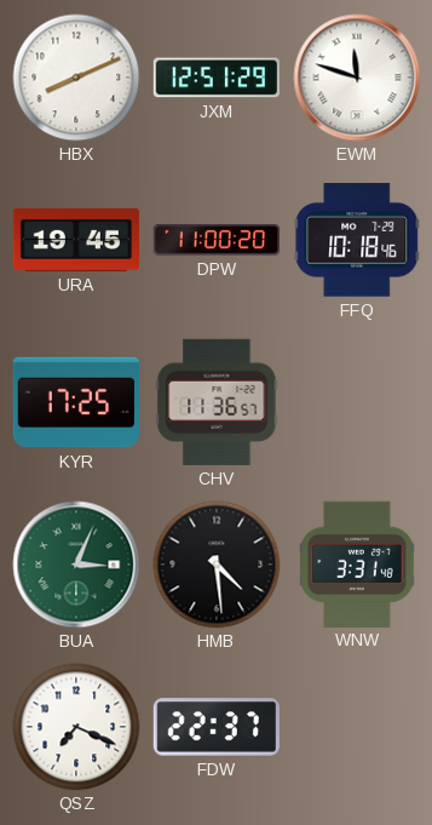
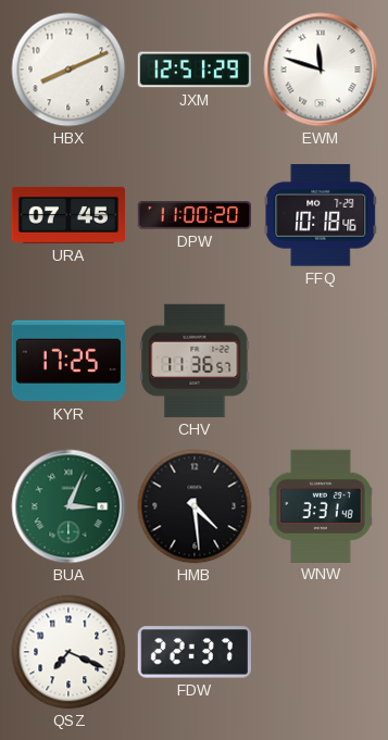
URA: 19:45 -> 07:45
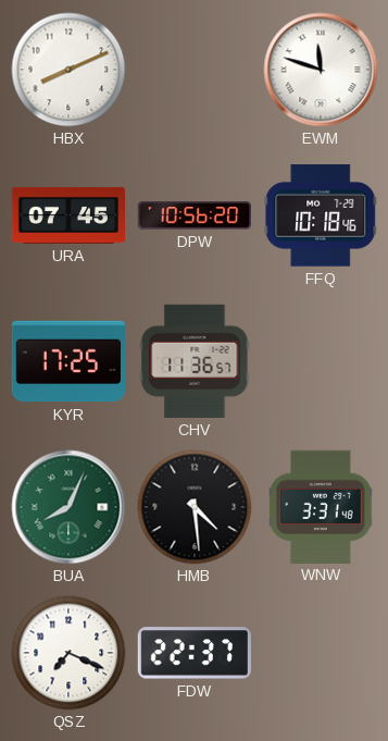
JXM: 12:51 -> none
DPW: 11:00 -> 10:56
BUA: 3:04 -> 8:04
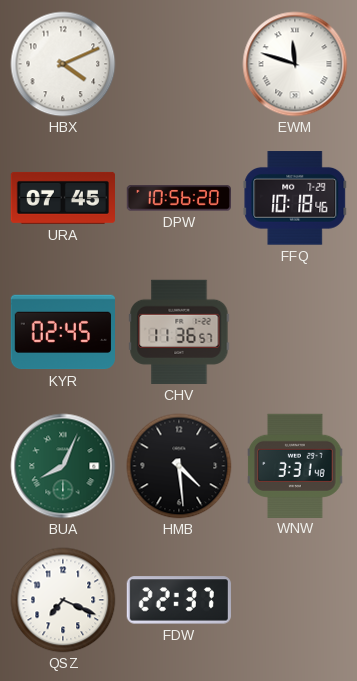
HBX: 8:11 -> 4:11
KYR: 17:25 -> 02:45
